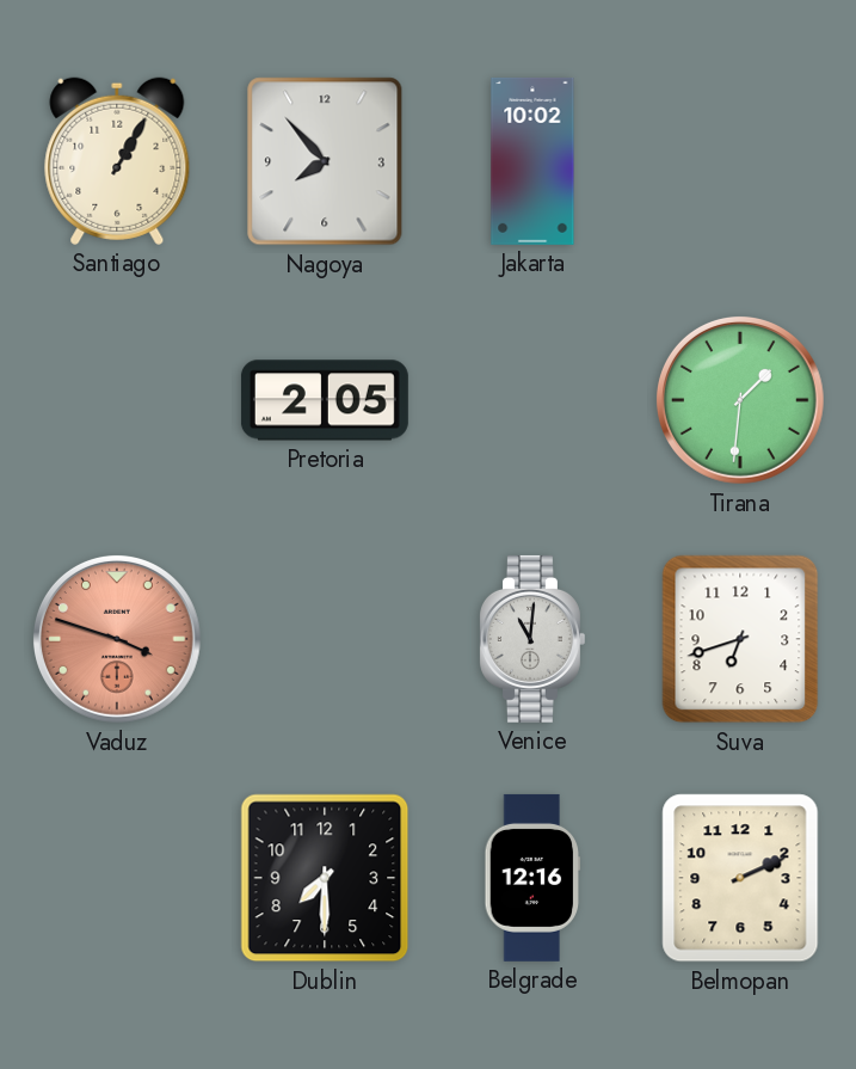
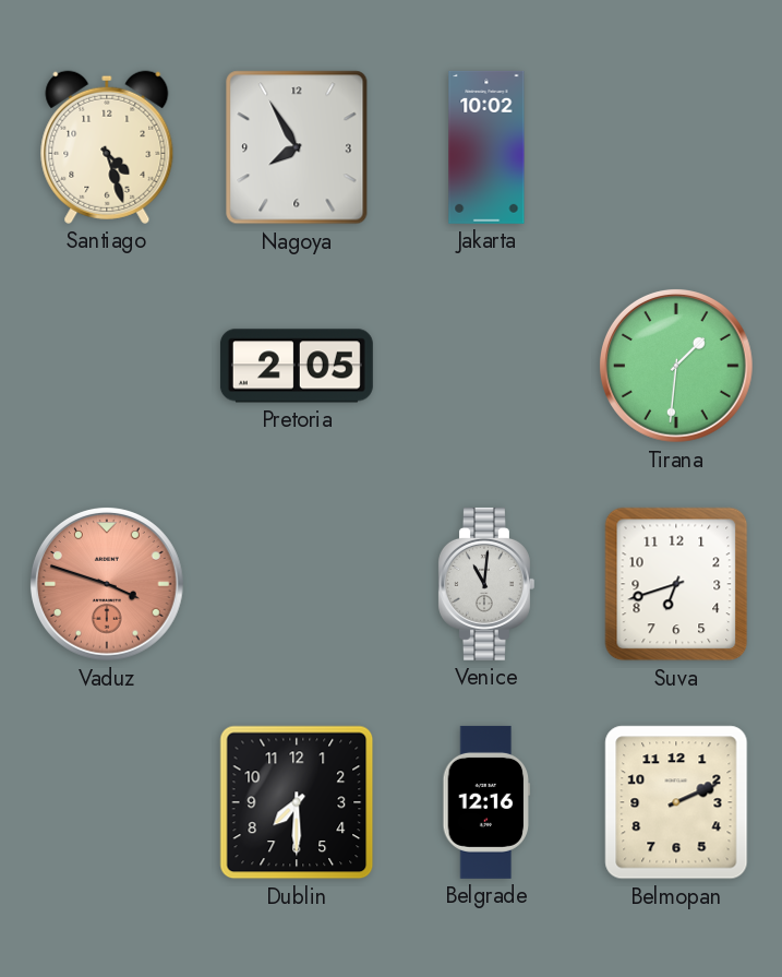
Santiago: 1:05 -> 4:27
Nagoya: 7:53 -> 7:55
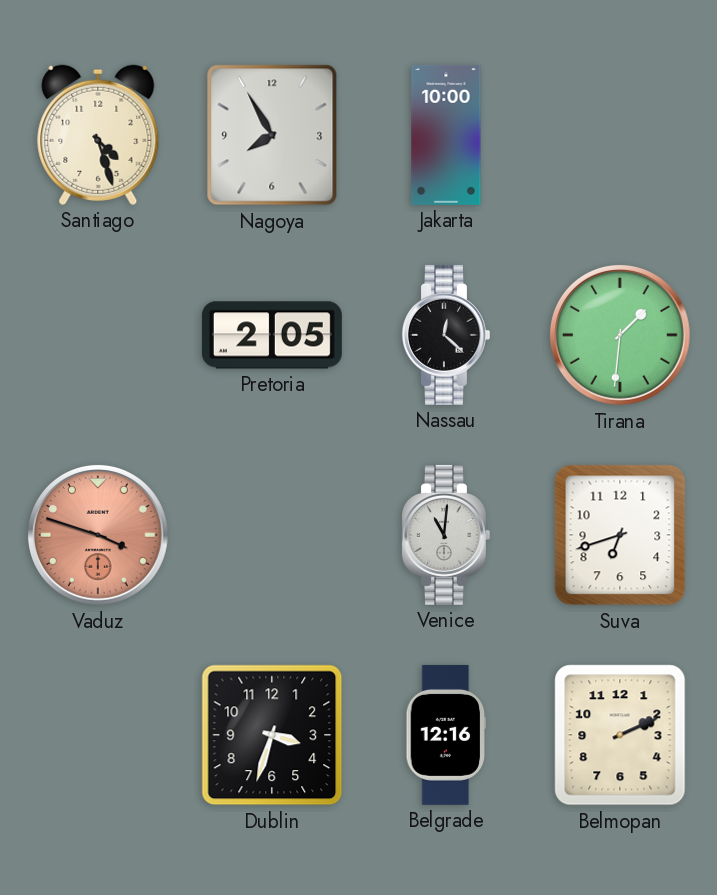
Jakarta: 10:02 -> 10:00
Nassau: none -> 12:22
Dublin: 7:30 -> 3:33
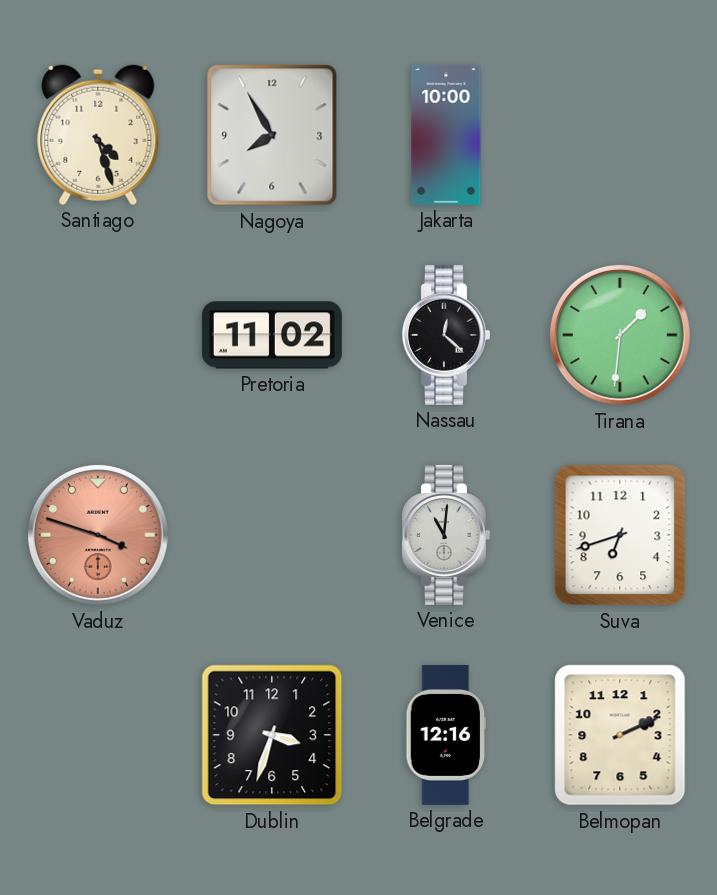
Pretoria: 2:05 -> 11:02
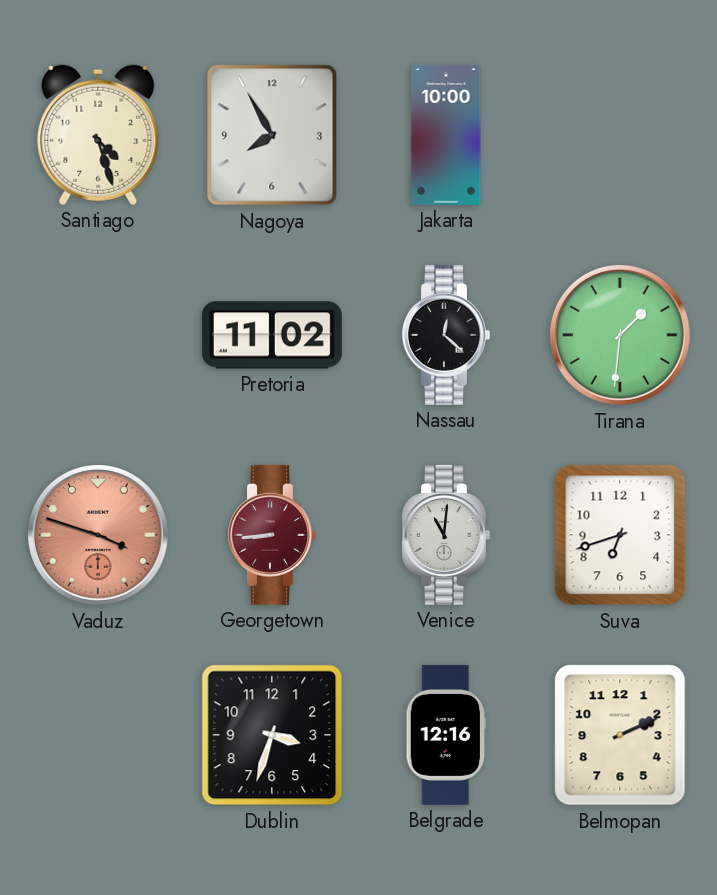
Georgetown: none -> 8:44
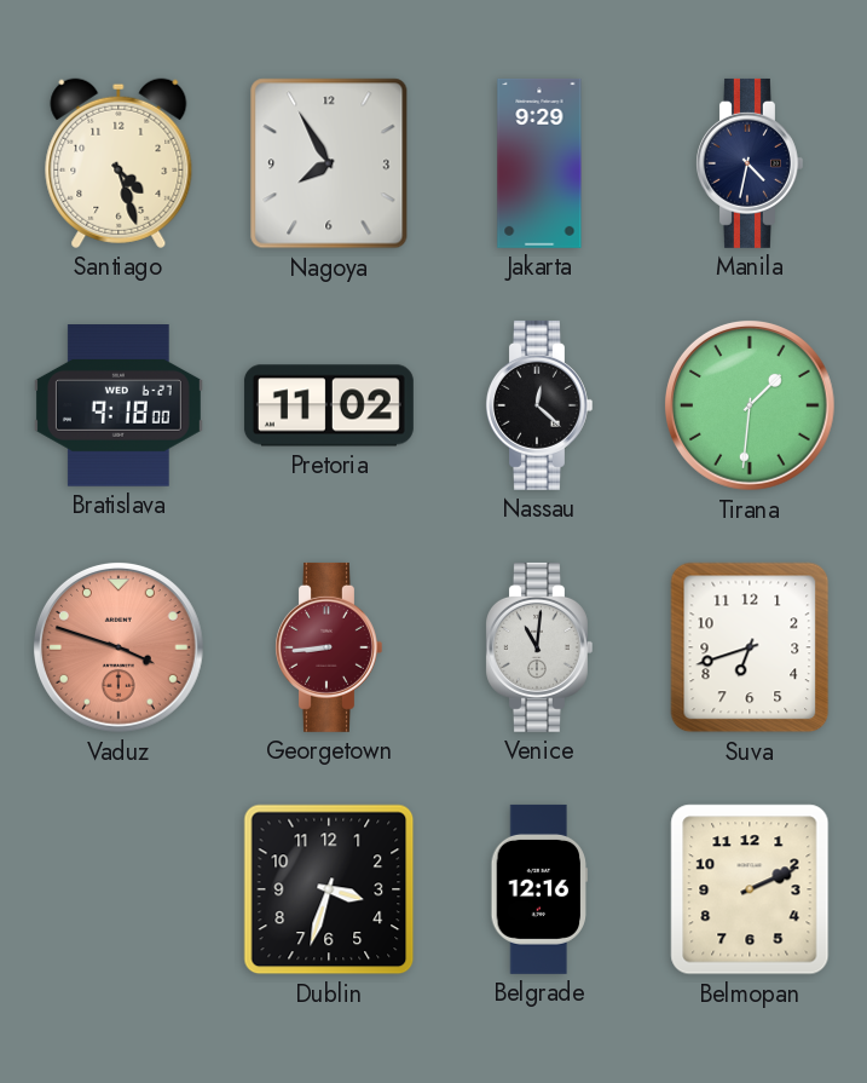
Jakarta: 10:00 -> 9:29
Manila: none -> 4:32
Bratislava: none -> 9:18
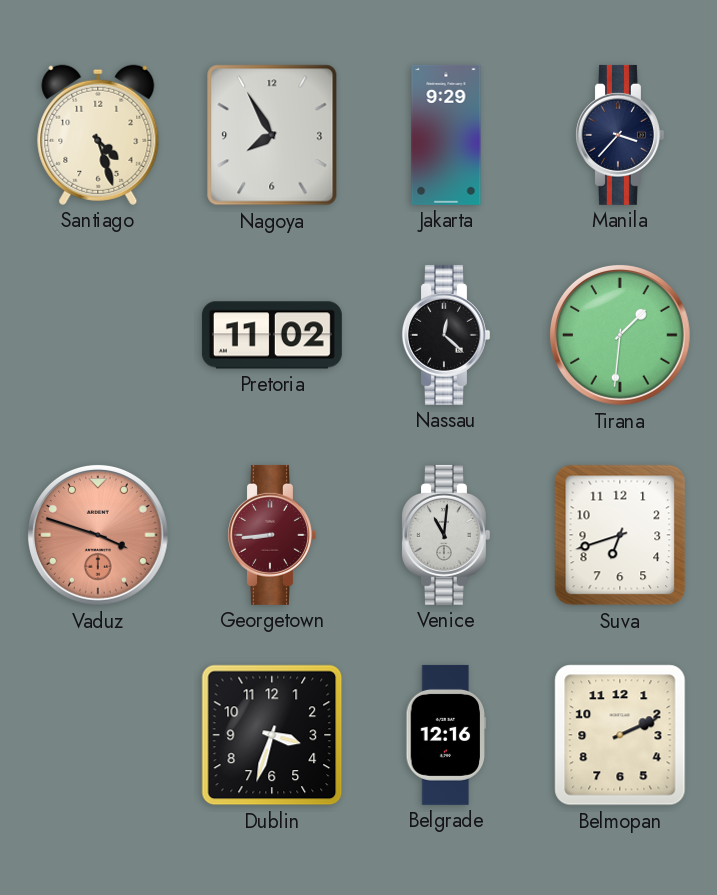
Manila: 4:32 -> 3:37
Bratislava: 9:18 -> none
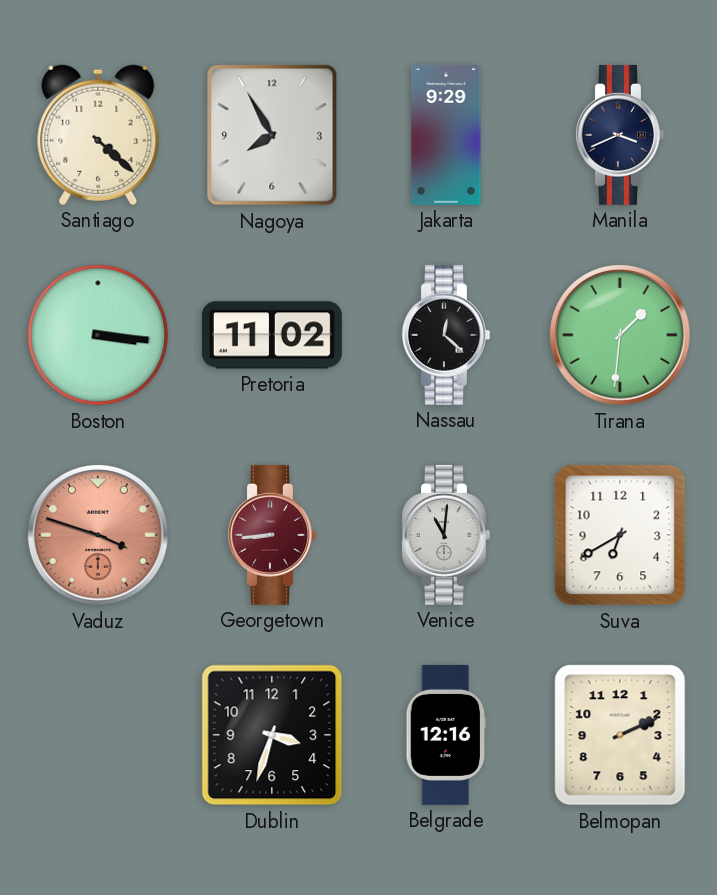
Santiago: 4:27 -> 4:22
Manila: 3:37 -> 3:41
Boston: none -> 3:16
Suva: 6:42 -> 6:40
